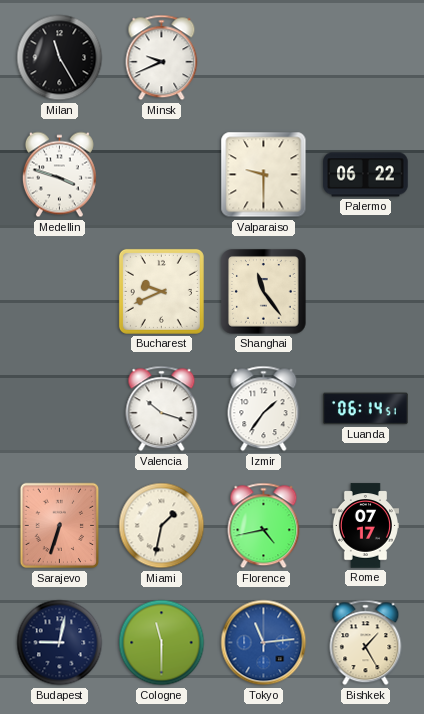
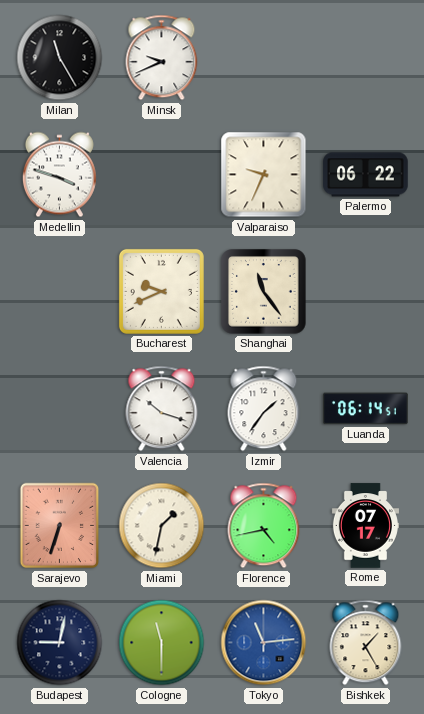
Valparaiso: 9:30 -> 9:34
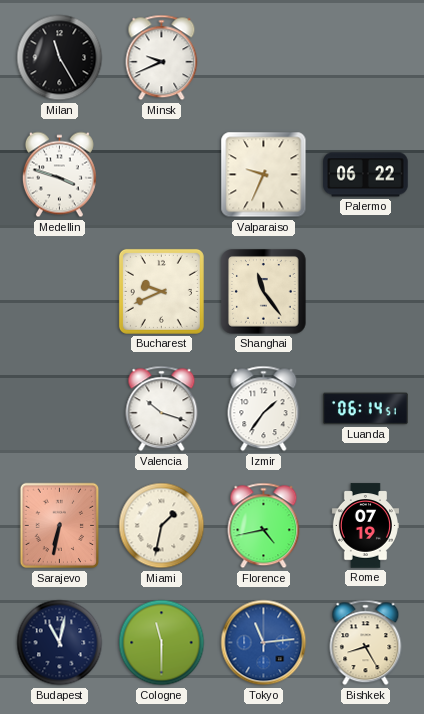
Sarajevo: 6:33 -> 6:32
Rome: 07:17 -> 07:19
Budapest: 9:02 -> 11:02
Bishkek: 1:25 -> 8:25
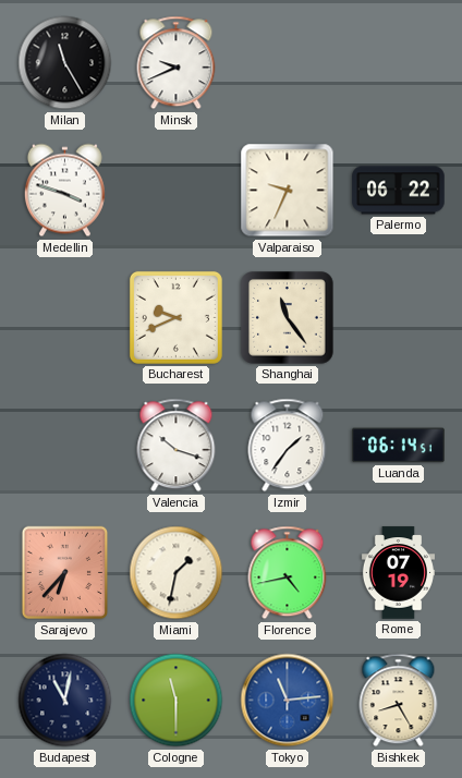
Sarajevo: 6:32 -> 6:37
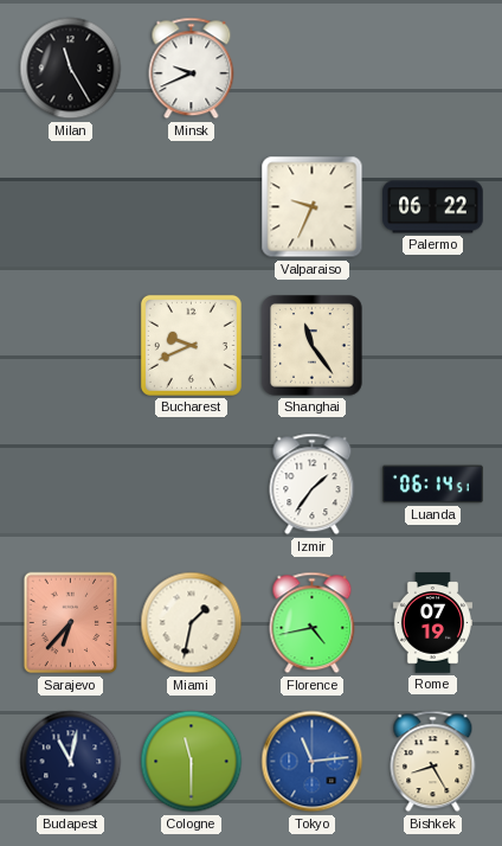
Medellin: 3:48 -> none
Valencia: 10:18 -> none
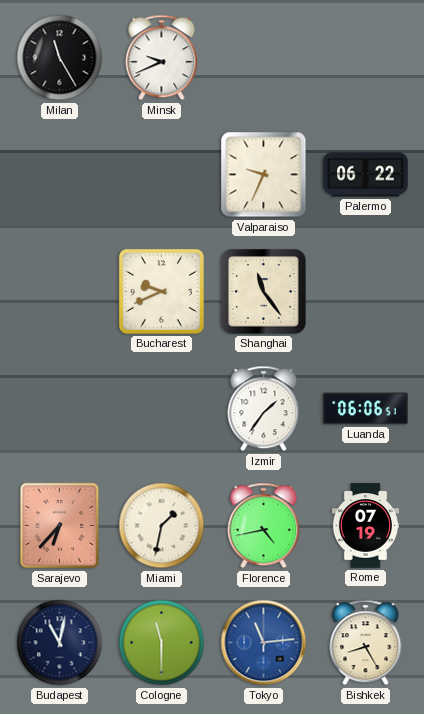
Luanda: 06:14 -> 06:06
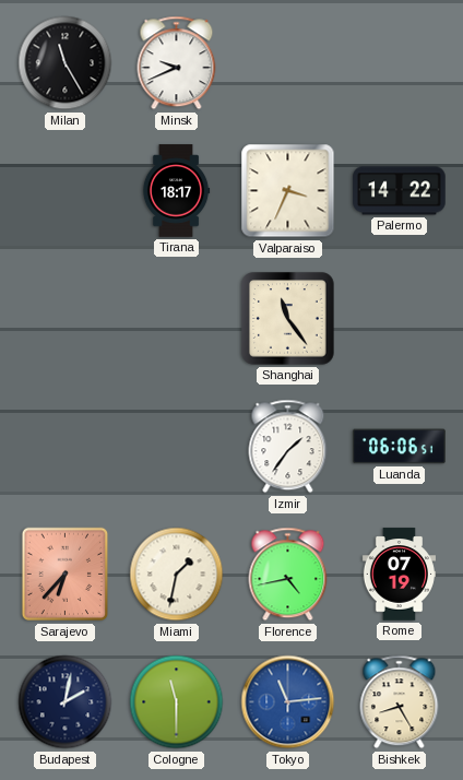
Tirana: none -> 18:17
Valparaiso: 9:34 -> 3:34
Palermo: 06:22 -> 14:22
Bucharest: 9:41 -> none
Budapest: 11:02 -> 2:02
